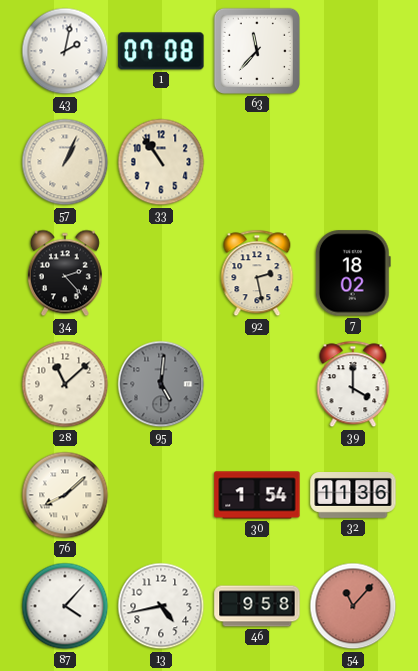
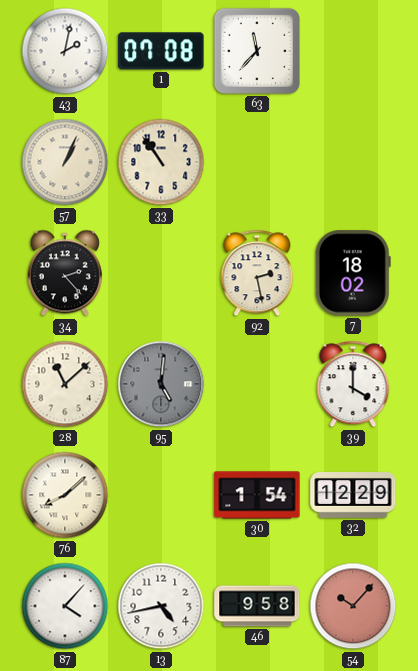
32: 11:36 -> 12:29
54: 11:07 -> 10:07
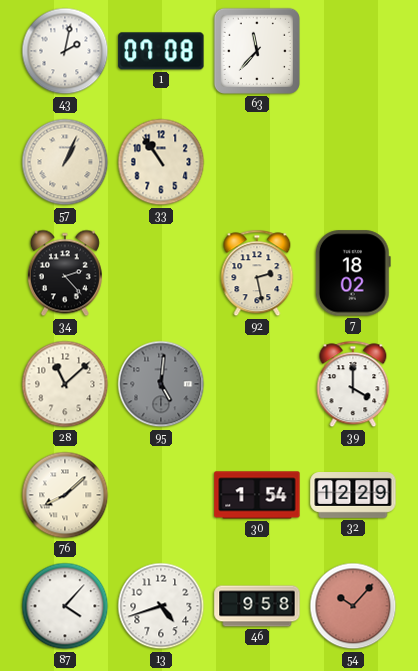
13: 4:43 -> 4:42
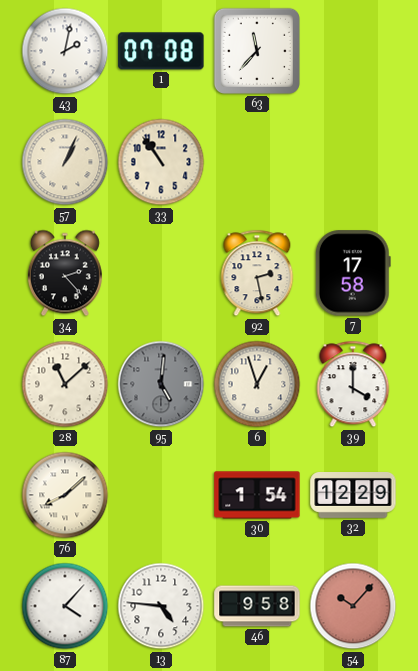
7: 18:02 -> 17:58
6: none -> 12:57
13: 4:42 -> 4:46
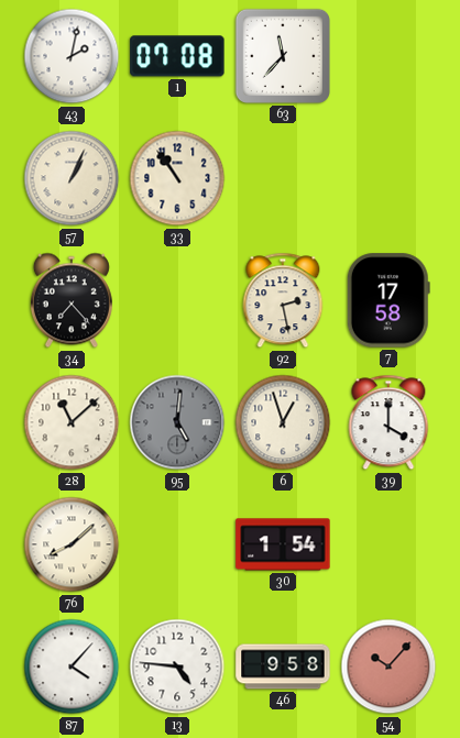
34: 2:23 -> 7:23
32: 12:29 -> none
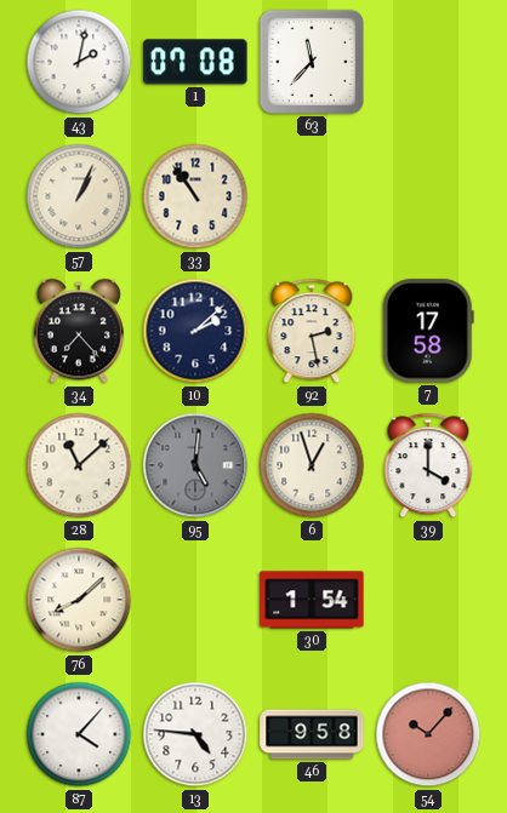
10: none -> 2:08
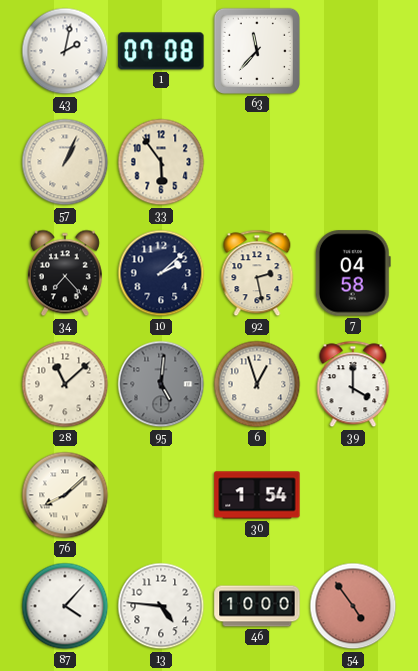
33: 10:54 -> 5:54
7: 17:58 -> 04:58
46: 9:58 -> 10:00
54: 10:07 -> 4:54
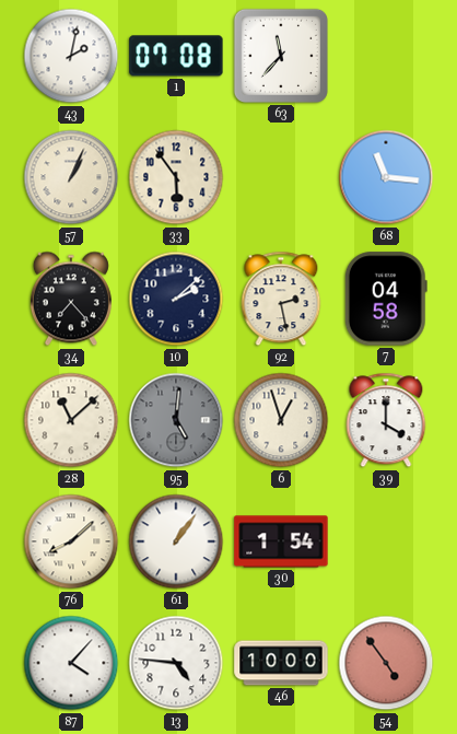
68: none -> 11:16
61: none -> 1:06
